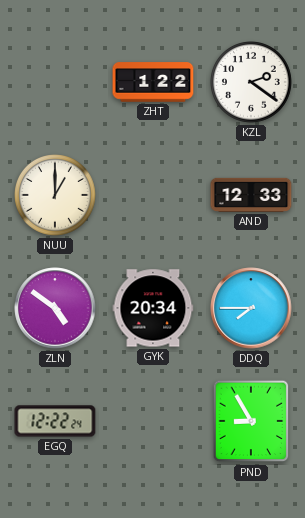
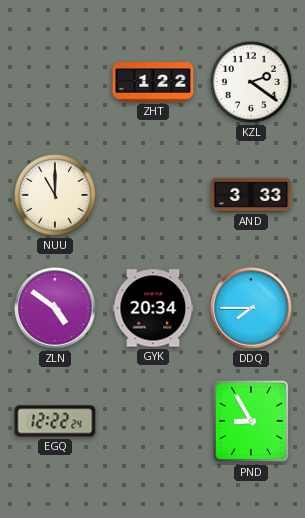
NUU: 1:00 -> 11:00
AND: 12:33 -> 3:33
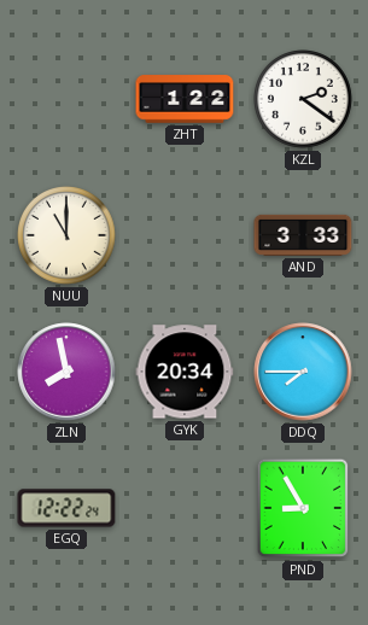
ZLN: 4:51 -> 7:58
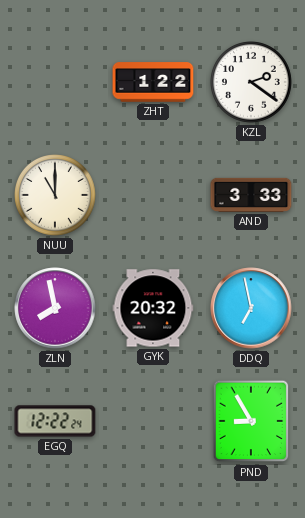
GYK: 20:34 -> 20:32
DDQ: 7:45 -> 6:58
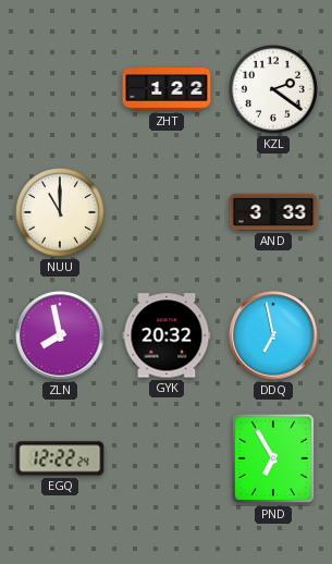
PND: 8:55 -> 6:55
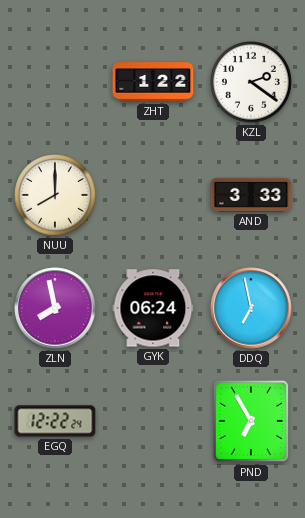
NUU: 11:00 -> 8:00
GYK: 20:32 -> 06:24
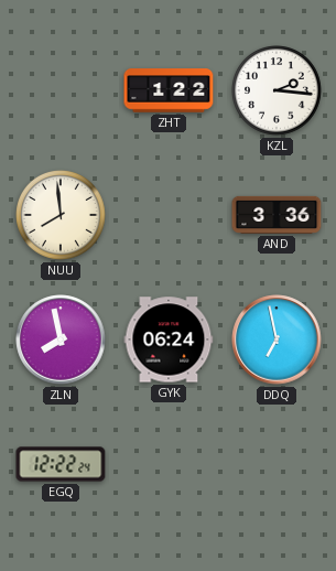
KZL: 2:21 -> 2:16
NUU: 8:00 -> 7:59
AND: 3:33 -> 3:36
PND: 6:55 -> none
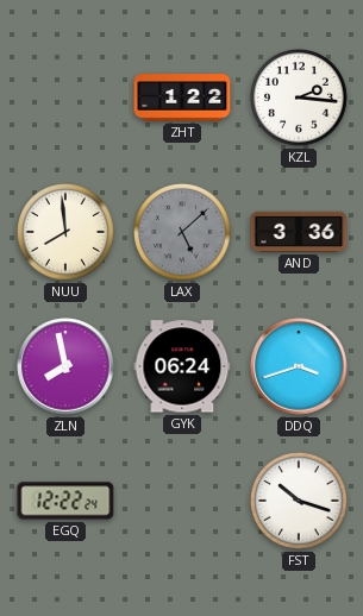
LAX: none -> 5:08
DDQ: 6:58 -> 3:42
FST: none -> 10:18
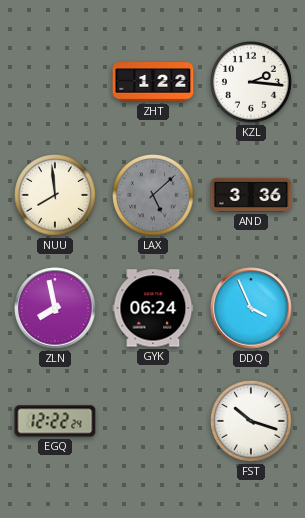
DDQ: 3:42 -> 3:56
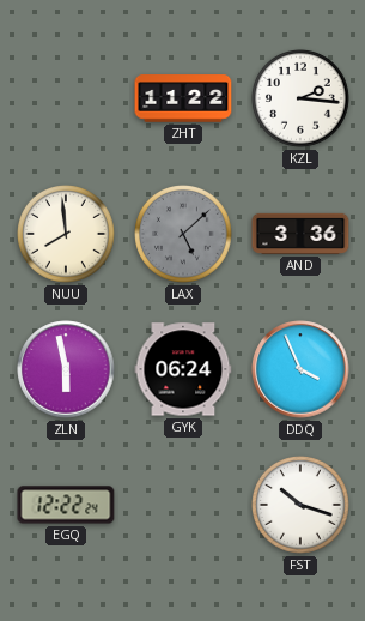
ZHT: 1:22 -> 11:22
ZLN: 7:58 -> 5:58
